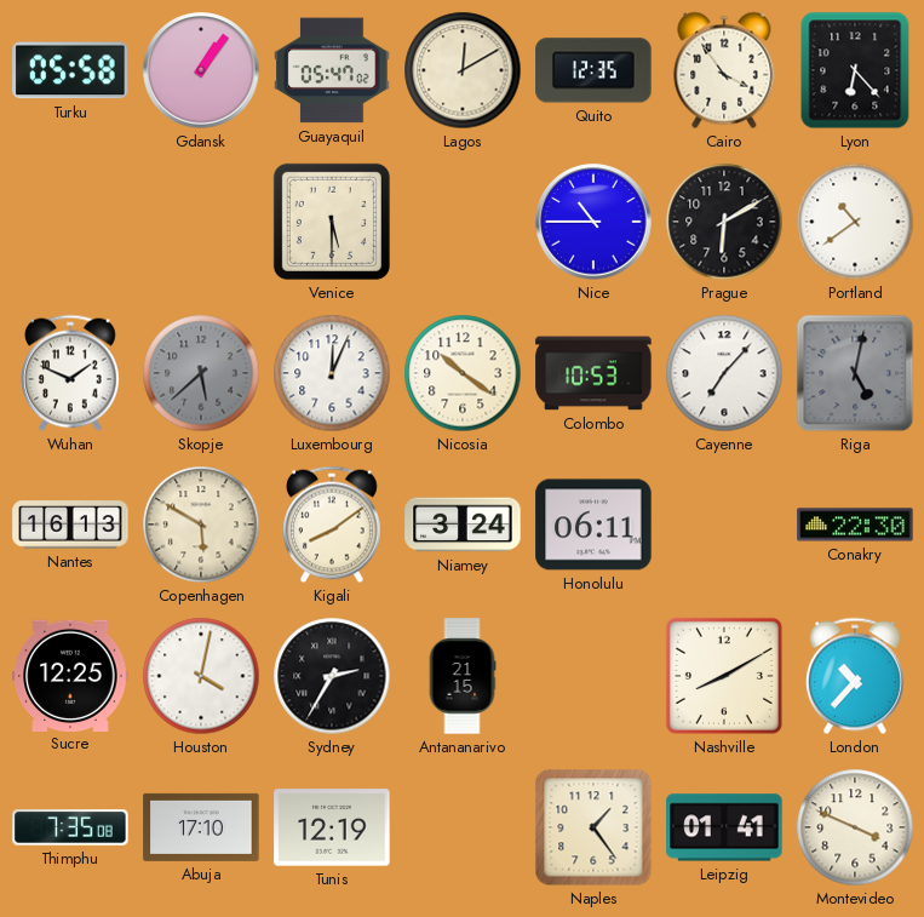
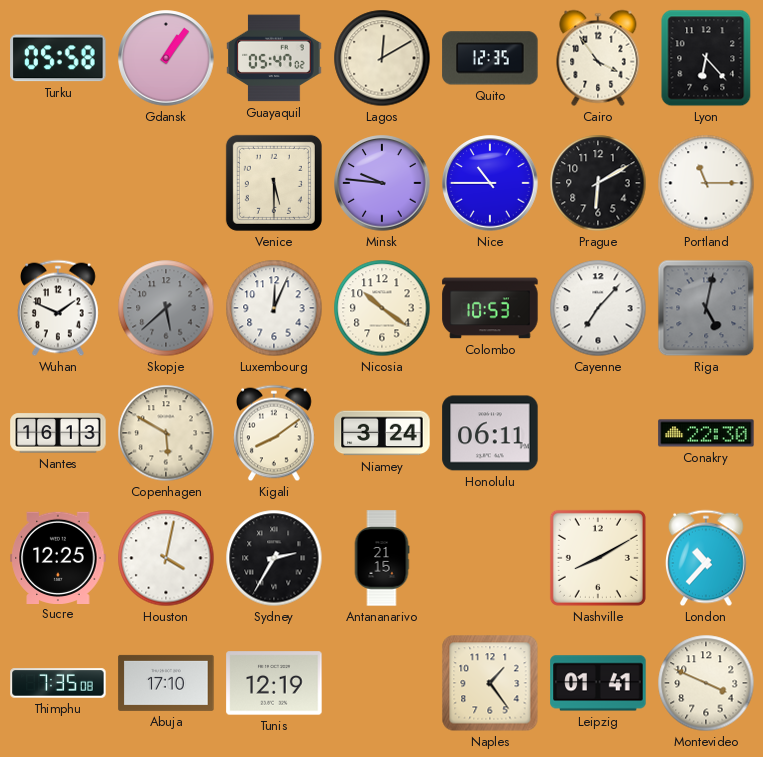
Minsk: none -> 9:46
Portland: 10:39 -> 11:15
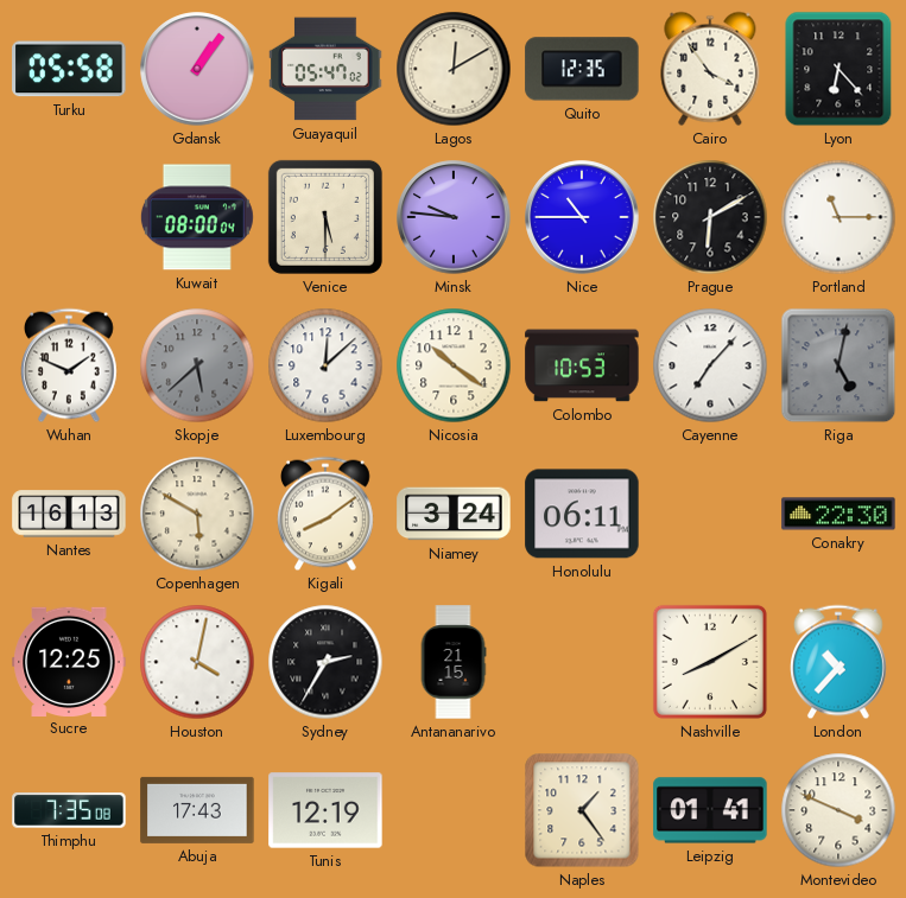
Kuwait: none -> 08:00
Luxembourg: 12:04 -> 12:08
Abuja: 17:10 -> 17:43
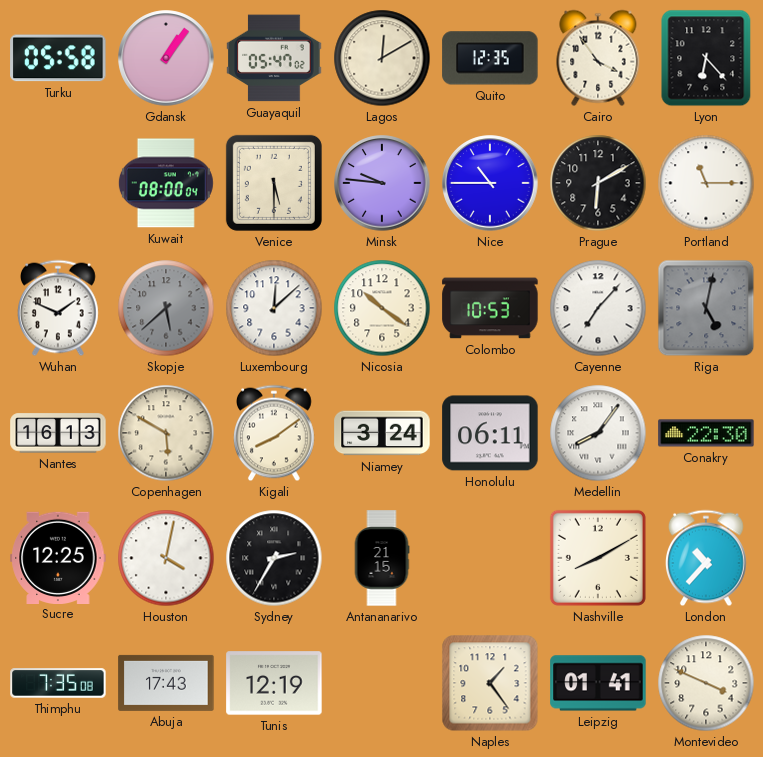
Medellin: none -> 8:06
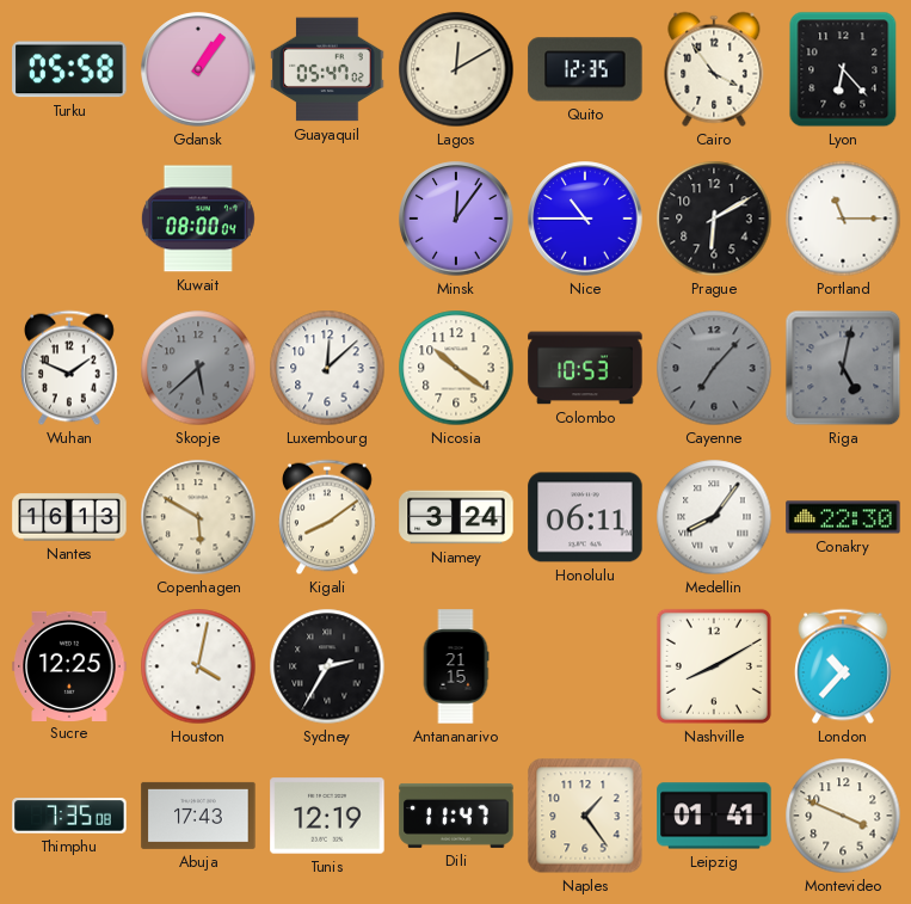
Venice: 5:30 -> none
Minsk: 9:46 -> 12:06
Cayenne dial: white -> grey
Dili: none -> 11:47
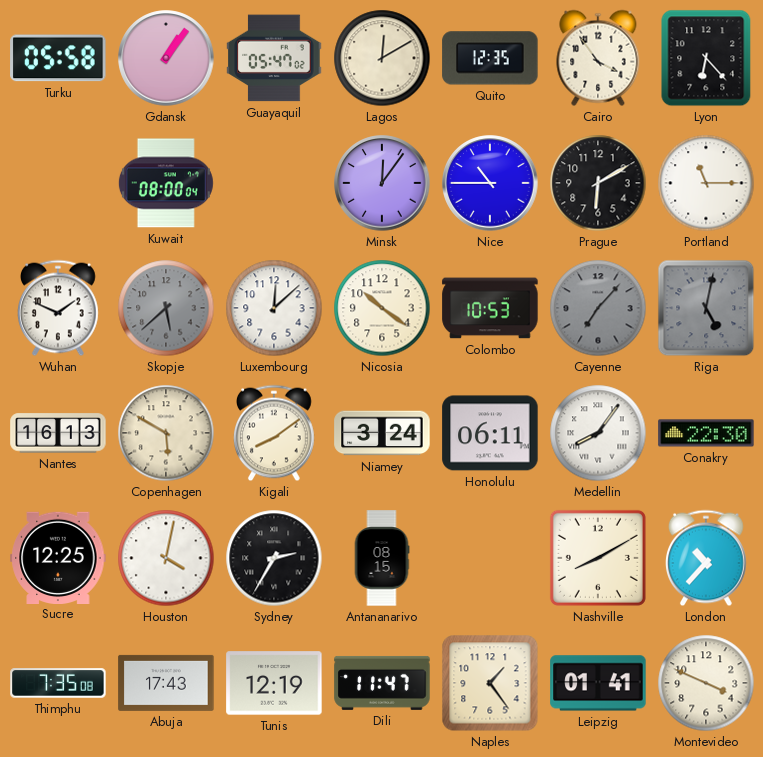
Antananarivo: 21:15 -> 08:15
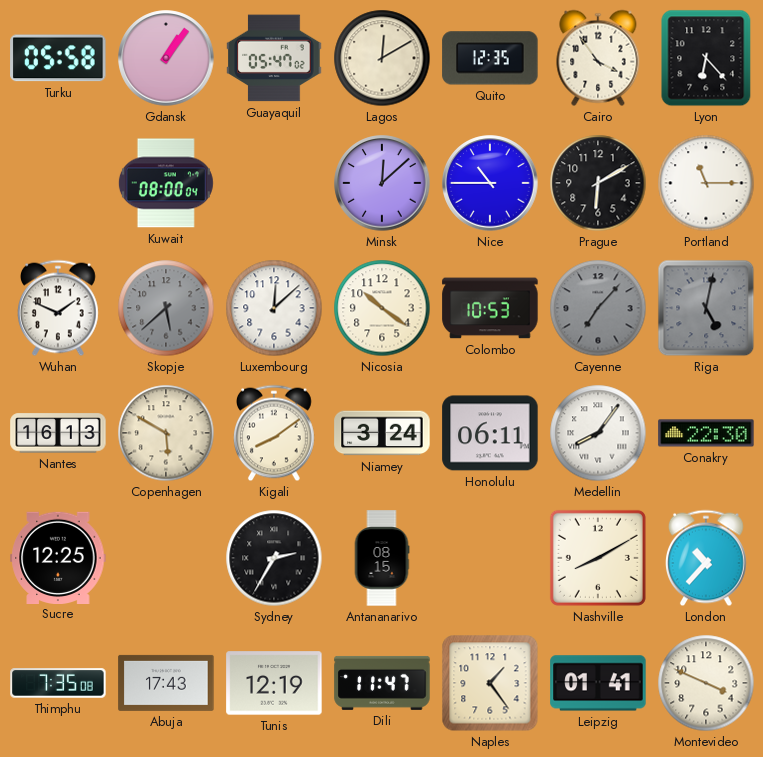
Minsk: 12:06 -> 12:08
Houston: 4:02 -> none
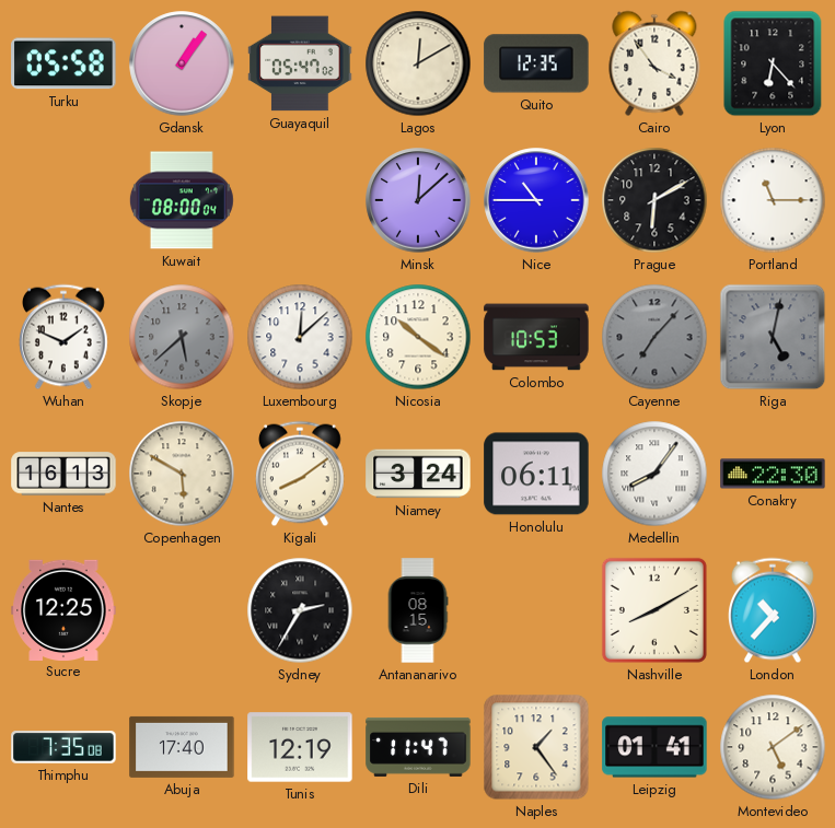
Abuja: 17:43 -> 17:40
Montevideo: 3:49 -> 5:09
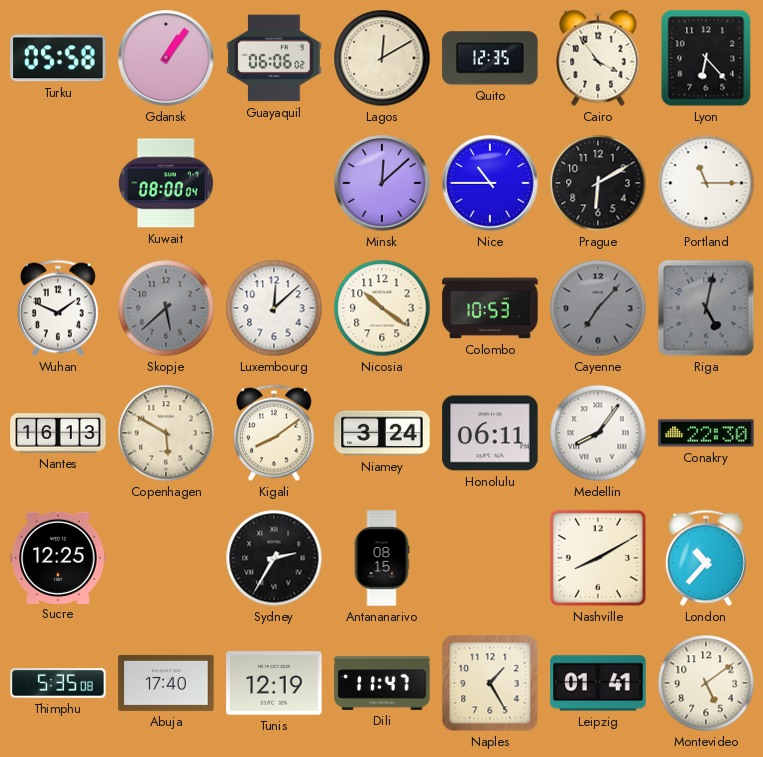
Guayaquil: 05:47 -> 06:06
Thimphu: 7:35 -> 5:35
Naples: 1:24 -> 1:25
